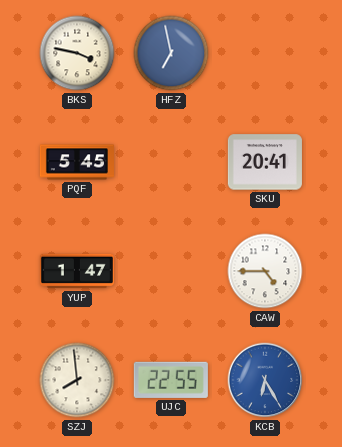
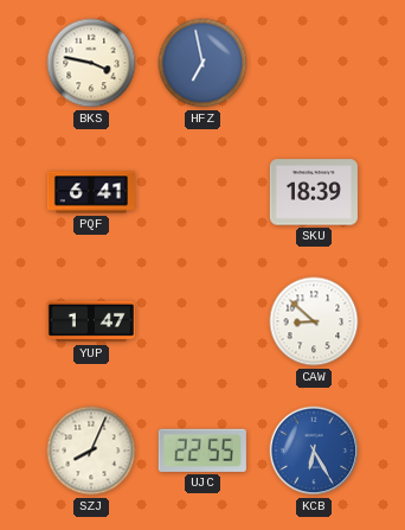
PQF: 5:45 -> 6:41
SKU: 20:41 -> 18:39
CAW: 4:45 -> 8:52
SZJ: 7:59 -> 8:04
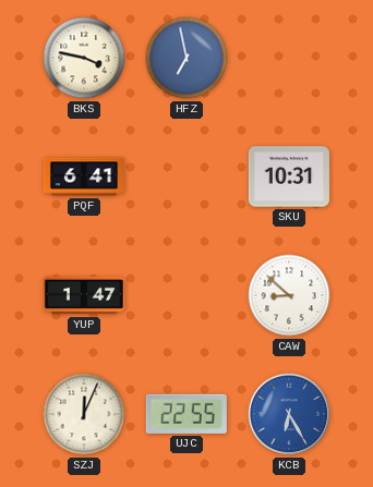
SKU: 18:39 -> 10:31
SZJ: 8:04 -> 12:04
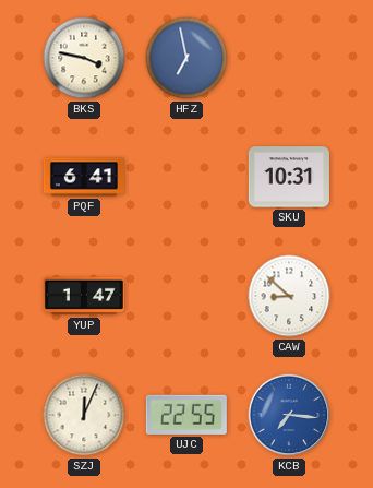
KCB: 6:25 -> 7:16
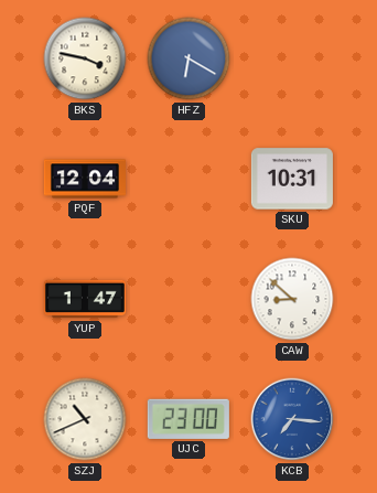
HFZ: 6:58 -> 6:20
PQF: 6:41 -> 12:04
SZJ: 12:04 -> 10:41
UJC: 22:55 -> 23:00
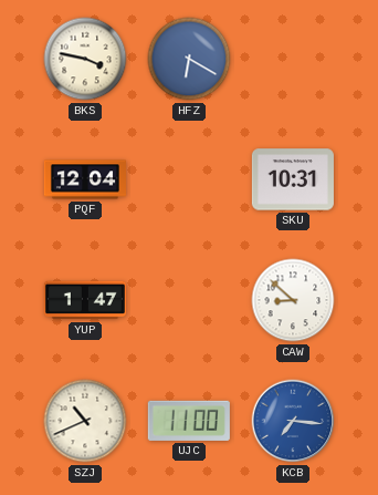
UJC: 23:00 -> 11:00
